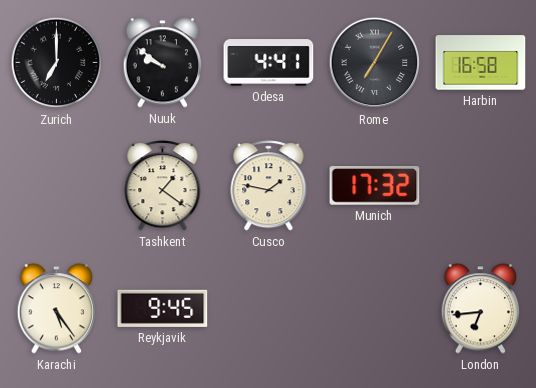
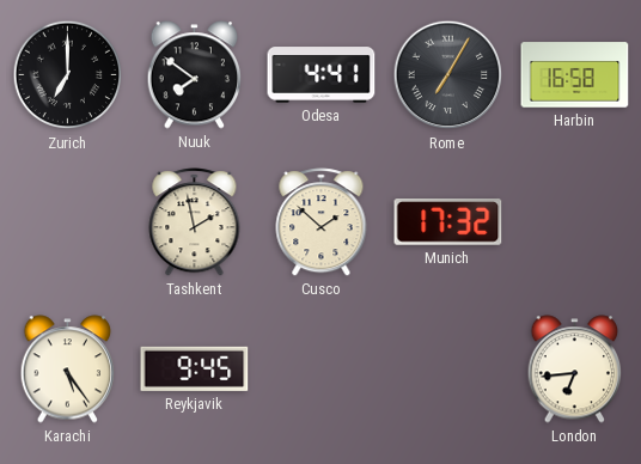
Nuuk: 9:51 -> 7:51
Tashkent: 1:21 -> 1:58
Cusco: 1:47 -> 1:52
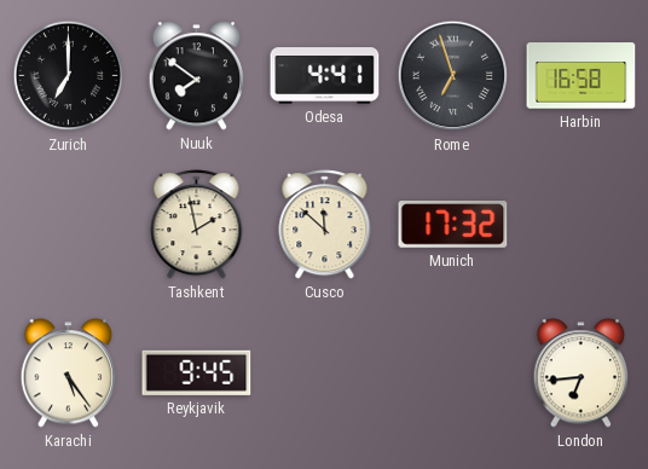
Rome: 7:05 -> 6:57
Cusco: 1:52 -> 11:52
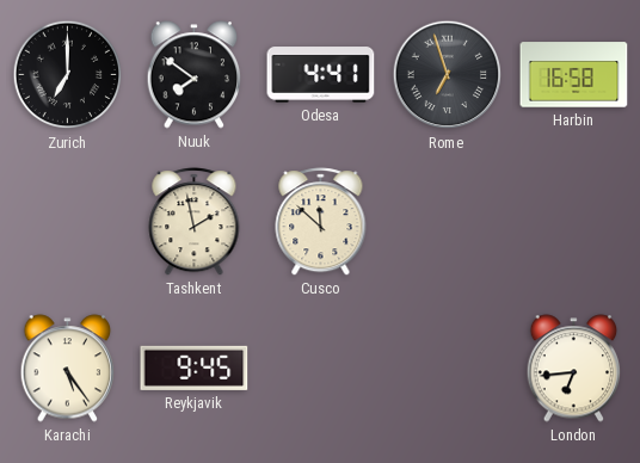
Munich: 17:32 -> none
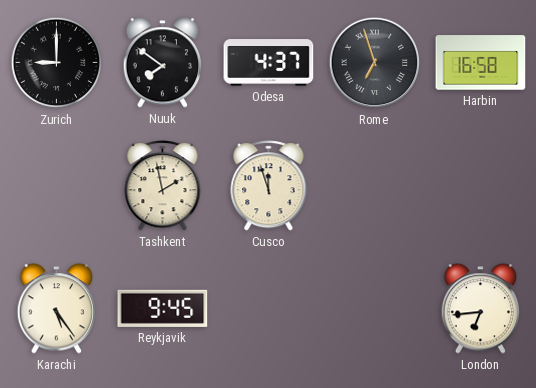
Zurich: 7:00 -> 9:00
Odesa: 4:41 -> 4:37
Cusco: 11:52 -> 11:57
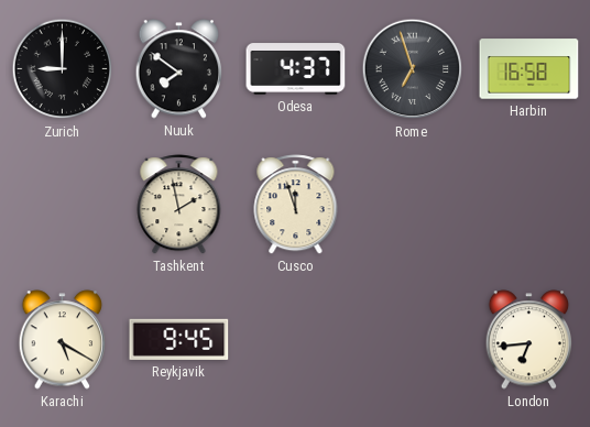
Karachi: 5:24 -> 5:20
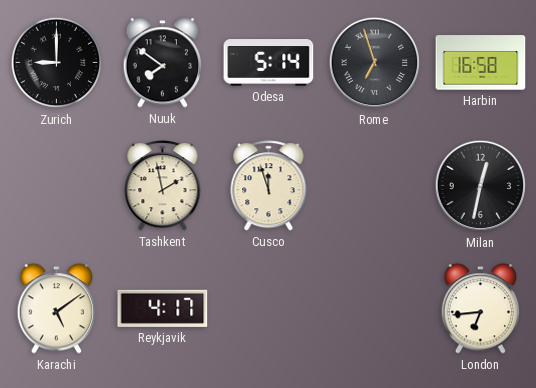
Odesa: 4:37 -> 5:14
Milan: none -> 12:32
Karachi: 5:20 -> 5:09
Reykjavik: 9:45 -> 4:17
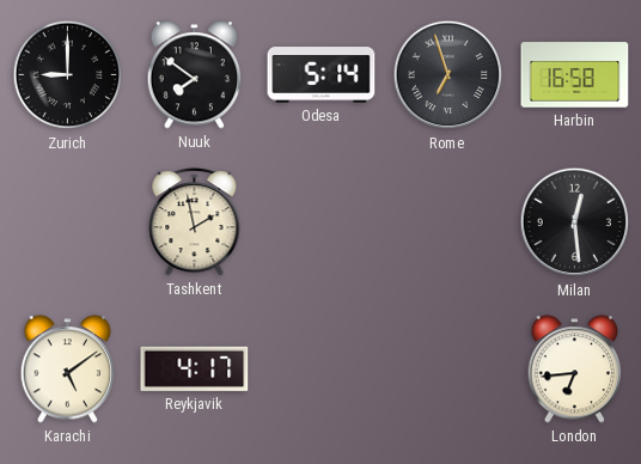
Cusco: 11:57 -> none
Milan: 12:32 -> 12:29
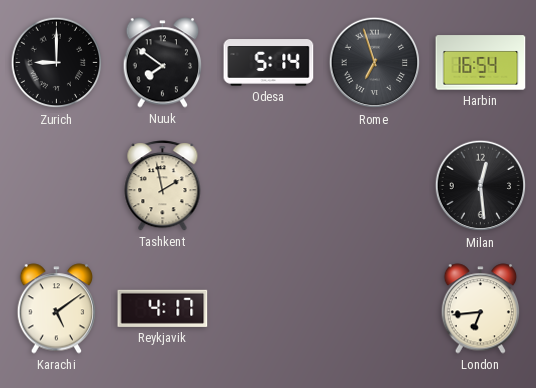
Harbin: 16:58 -> 16:54
